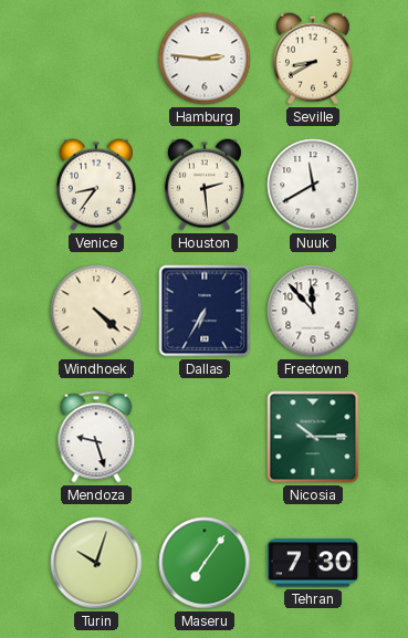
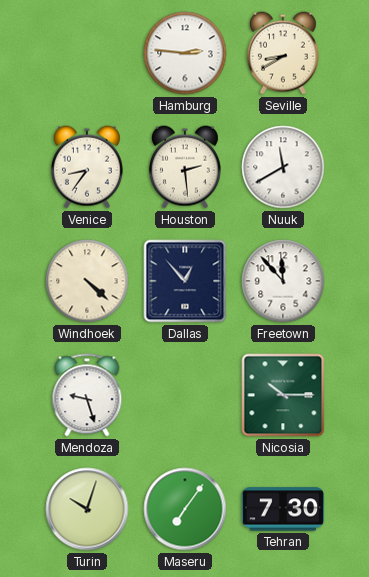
Dallas: 6:35 -> 12:53
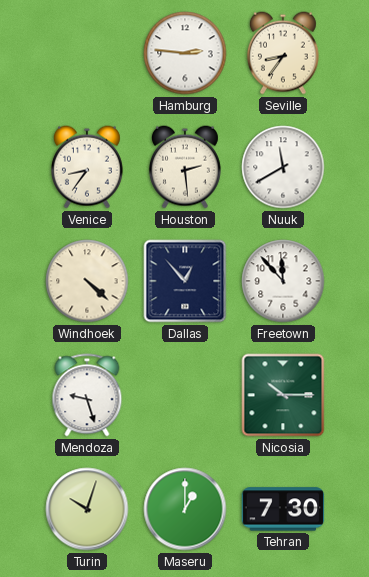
Seville: 8:40 -> 8:36
Maseru: 7:06 -> 1:00
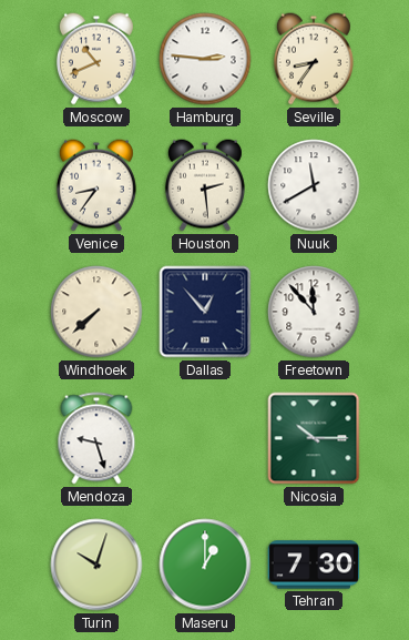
Moscow: none -> 10:41
Windhoek: 4:22 -> 7:38
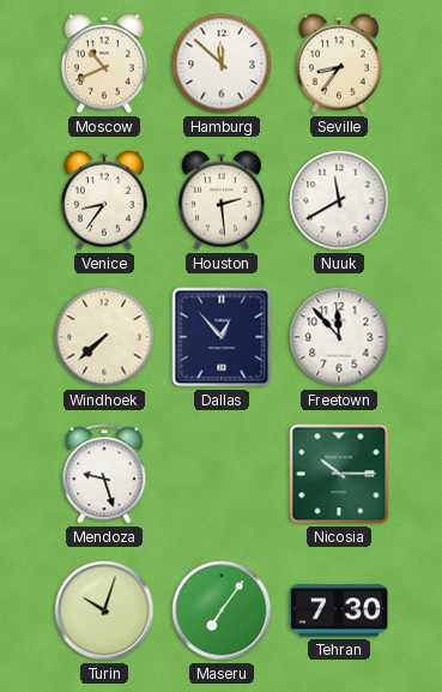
Hamburg: 2:46 -> 11:52
Maseru: 1:00 -> 7:06
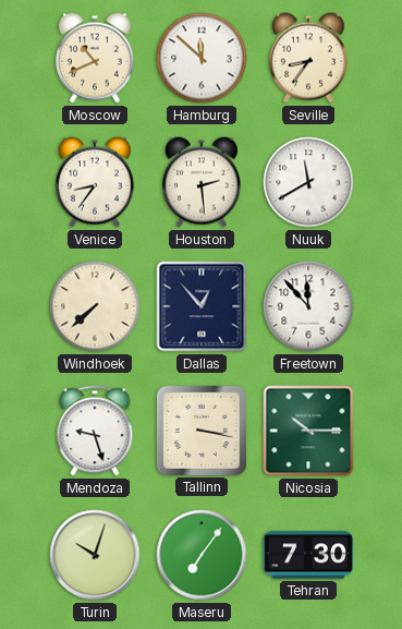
Tallinn: none -> 3:17
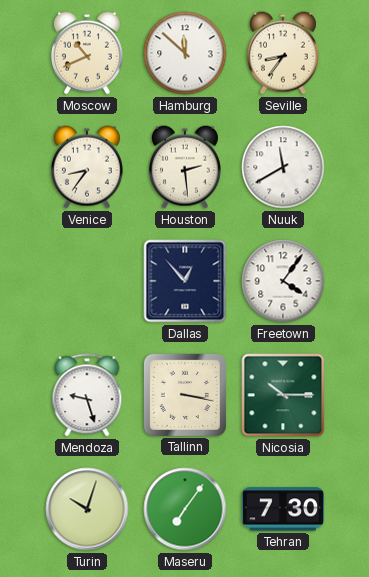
Windhoek: 7:38 -> none
Freetown: 11:53 -> 4:06
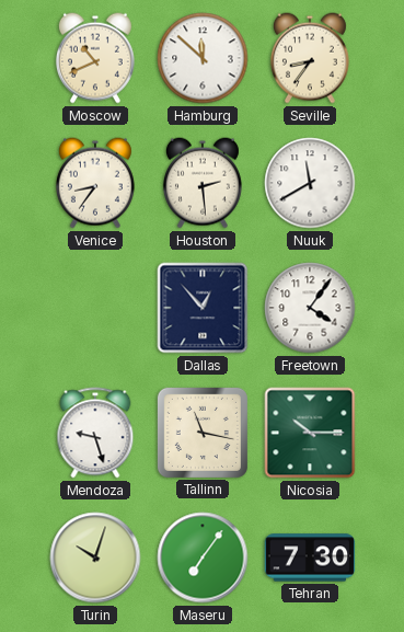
Tallinn: 3:17 -> 11:17
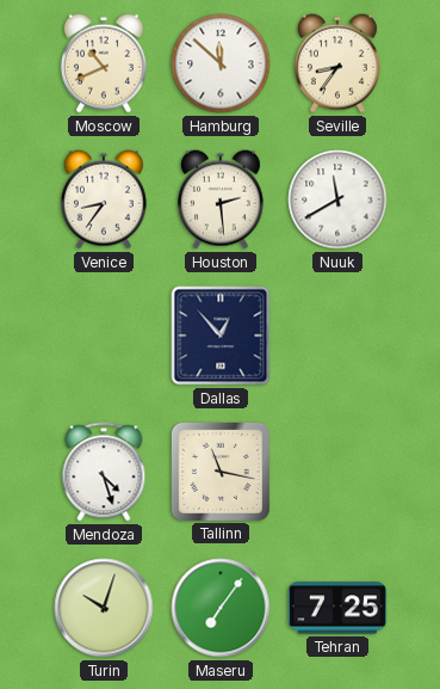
Freetown: 4:06 -> none
Mendoza: 9:27 -> 4:27
Nicosia: 10:15 -> none
Tehran: 7:30 -> 7:25
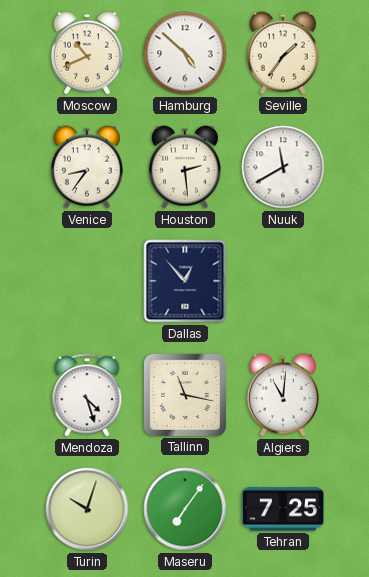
Hamburg: 11:52 -> 4:52
Seville: 8:36 -> 1:36
Algiers: none -> 11:01
